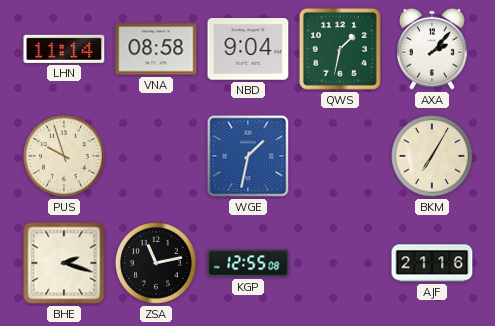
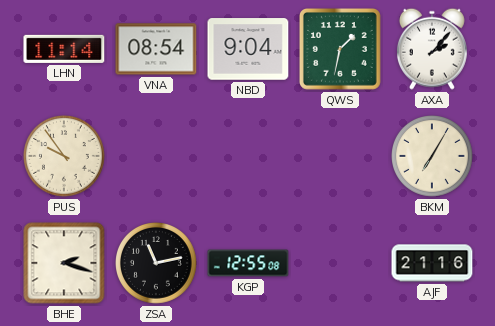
VNA: 08:58 -> 08:54
PUS: 9:57 -> 9:54
WGE: 1:32 -> none
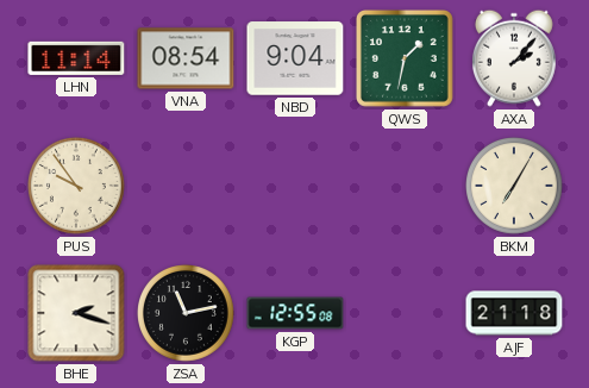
AJF: 21:16 -> 21:18
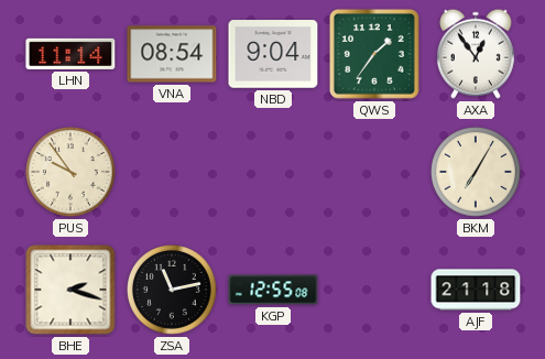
QWS: 1:32 -> 1:36
AXA: 2:07 -> 12:54
